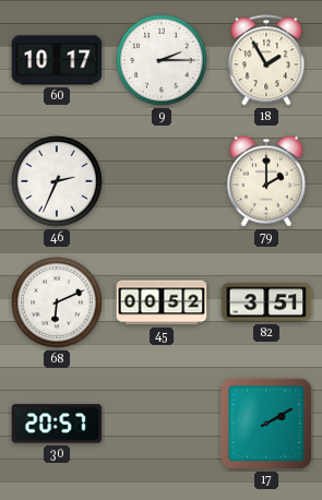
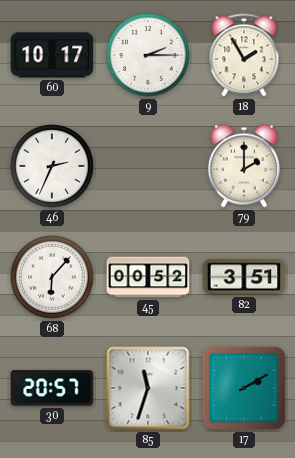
68: 6:11 -> 6:07
85: none -> 11:33
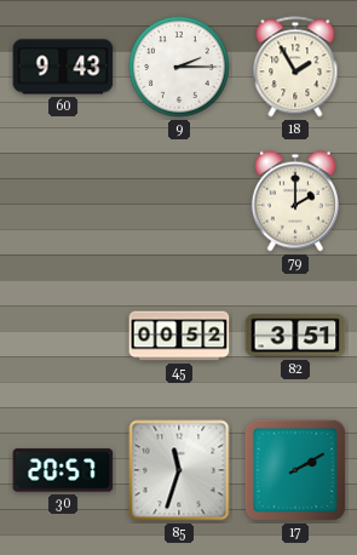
60: 10:17 -> 9:43
46: 2:34 -> none
68: 6:07 -> none
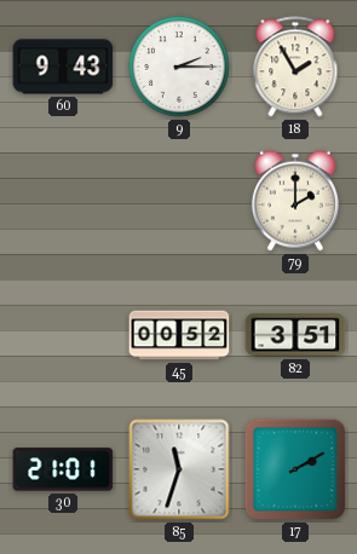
30: 20:57 -> 21:01
